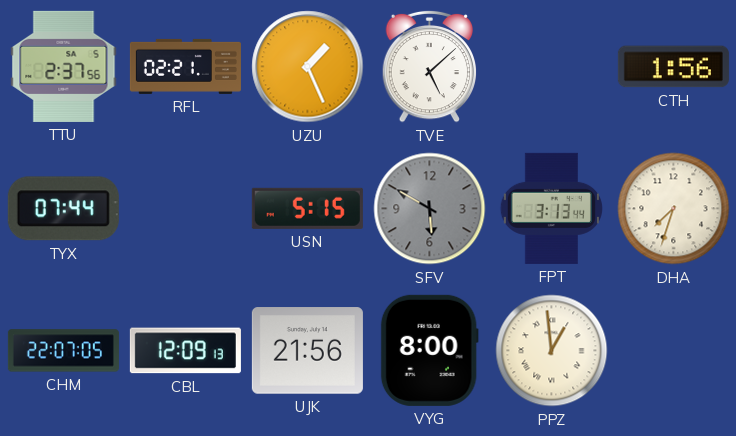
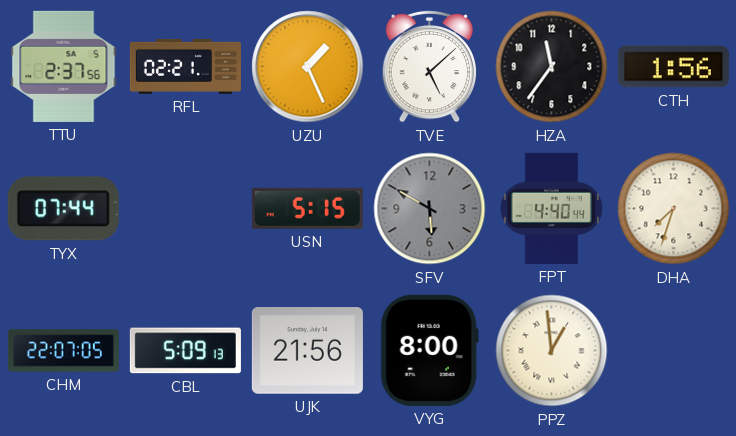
HZA: none -> 11:36
FPT: 3:13 -> 4:40
CBL: 12:09 -> 5:09
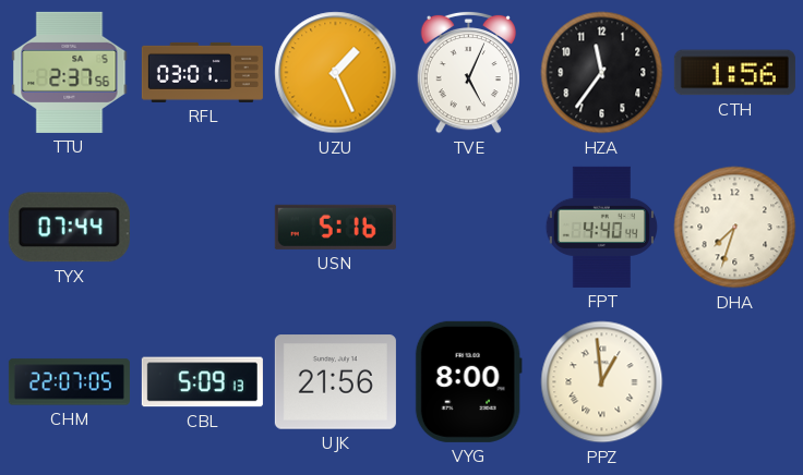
RFL: 02:21 -> 03:01
TVE: 5:08 -> 5:04
USN: 5:15 -> 5:16
SFV: 5:50 -> none
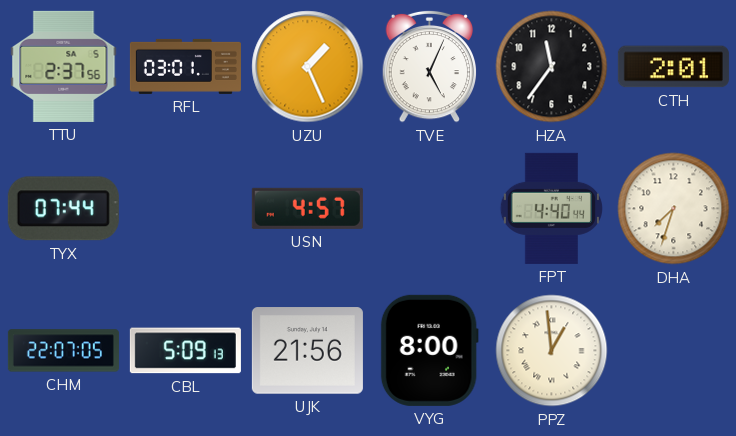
CTH: 1:56 -> 2:01
USN: 5:16 -> 4:57
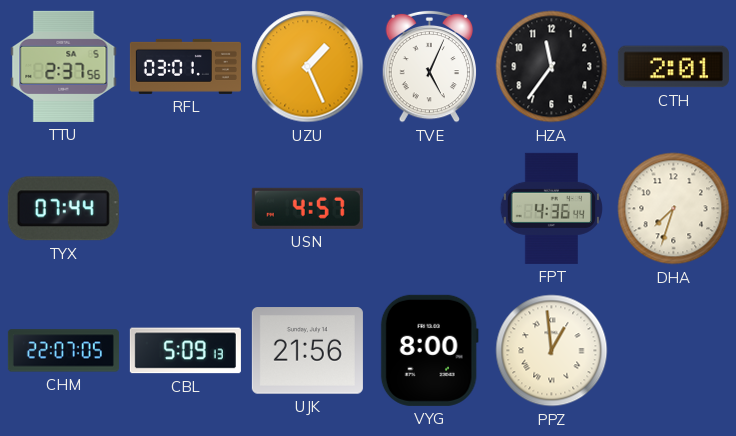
FPT: 4:40 -> 4:36
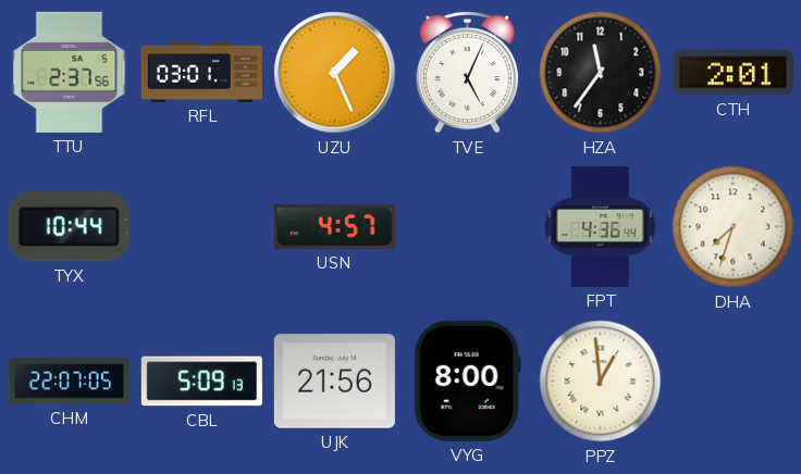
TYX: 07:44 -> 10:44
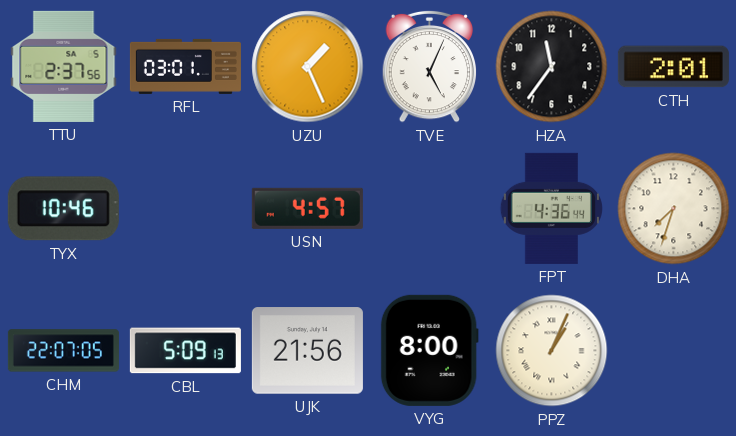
TYX: 10:44 -> 10:46
PPZ: 12:59 -> 1:04
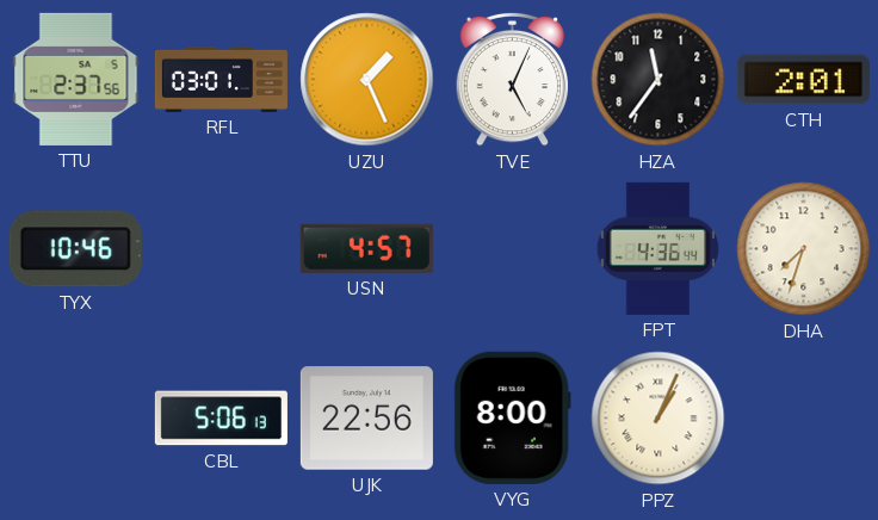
CHM: 22:07 -> none
CBL: 5:09 -> 5:06
UJK: 21:56 -> 22:56
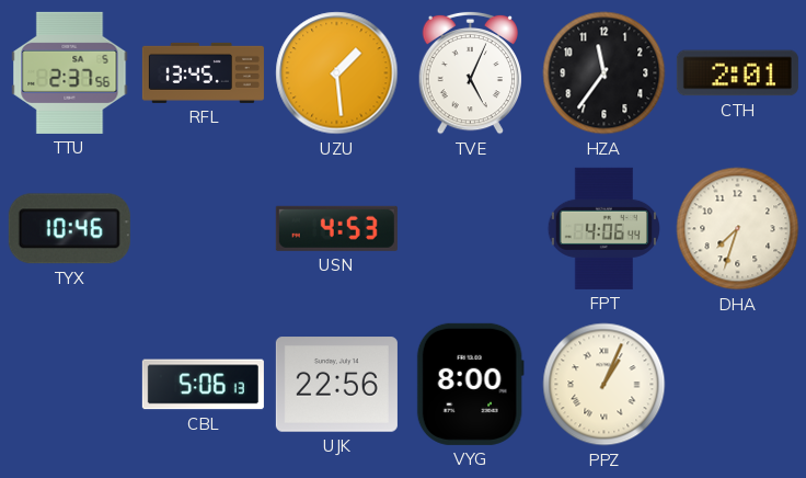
RFL: 03:01 -> 13:45
UZU: 1:26 -> 1:29
USN: 4:57 -> 4:53
FPT: 4:36 -> 4:06
